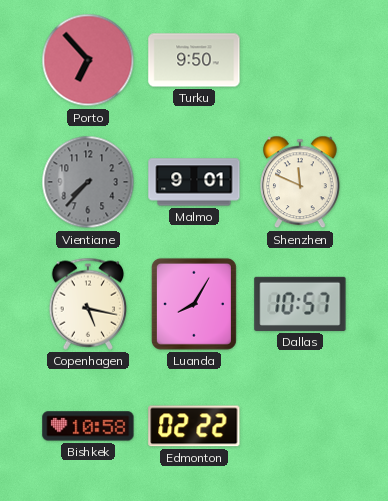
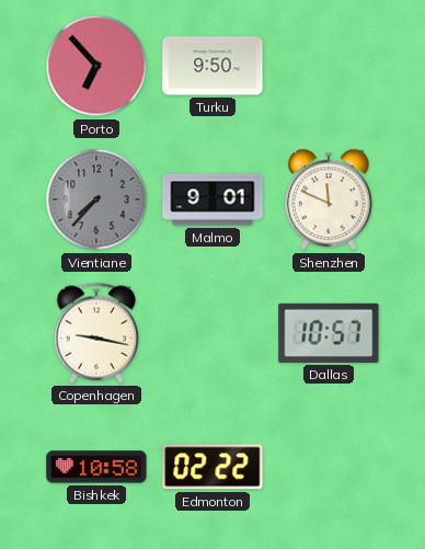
Copenhagen: 5:17 -> 9:17
Luanda: 8:05 -> none
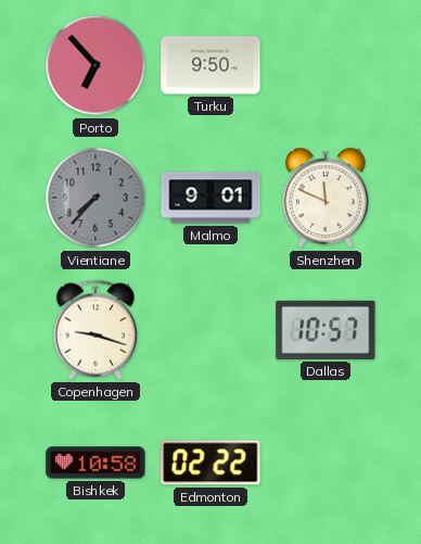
Copenhagen: 9:17 -> 9:18
